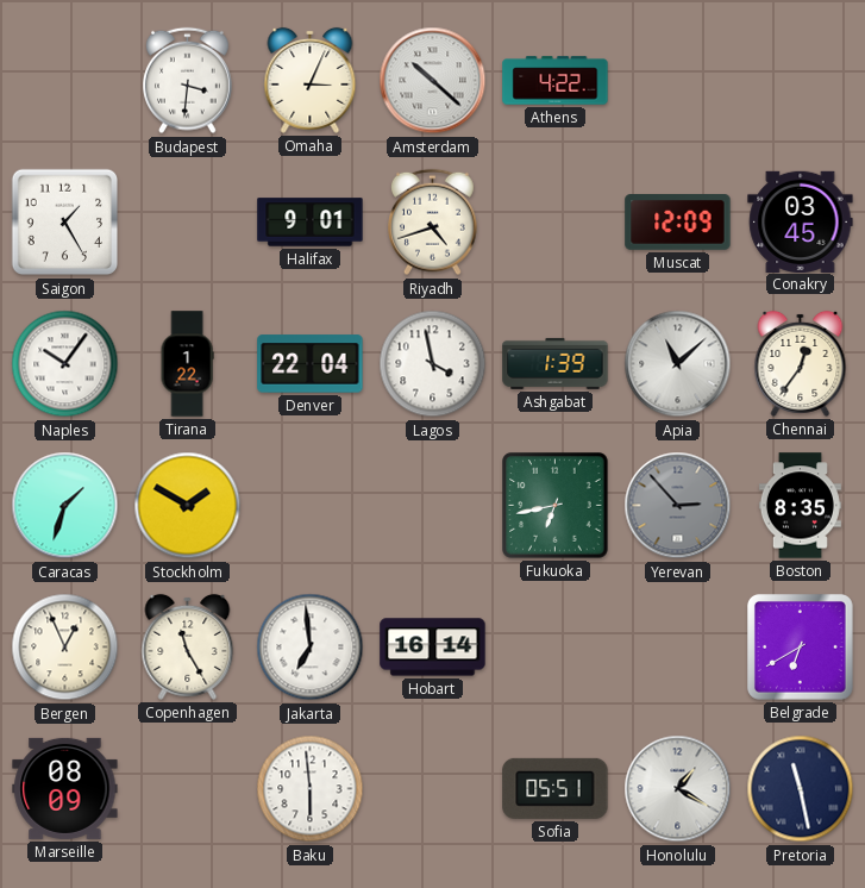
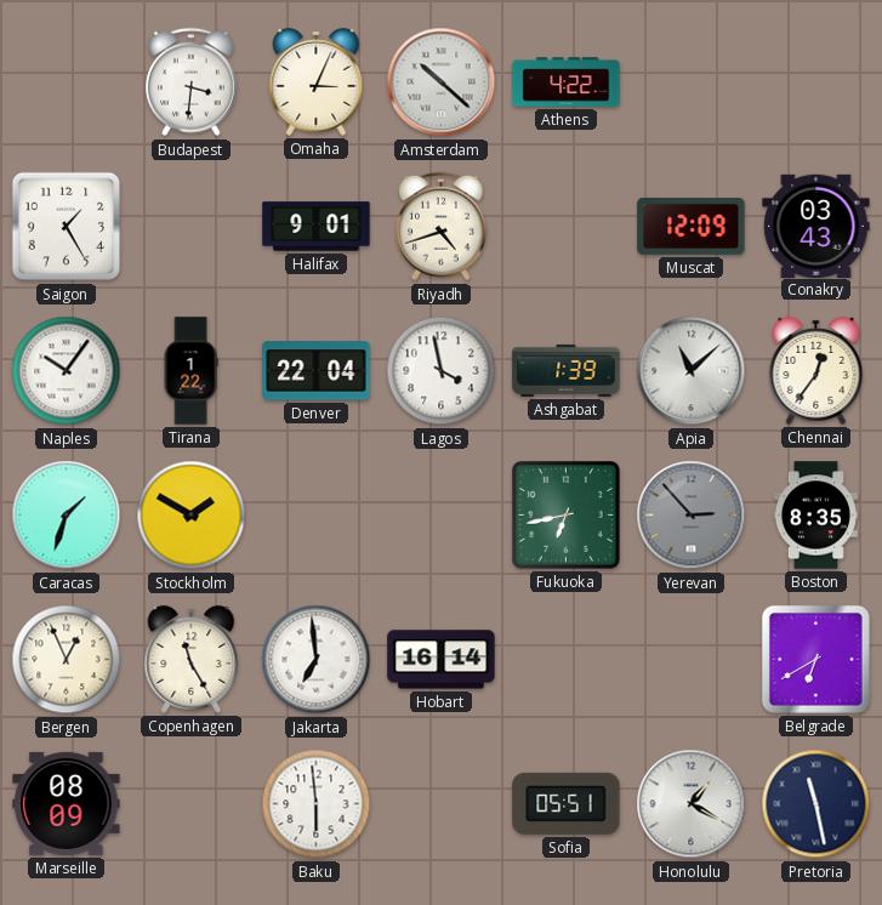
Conakry: 03:45 -> 03:43
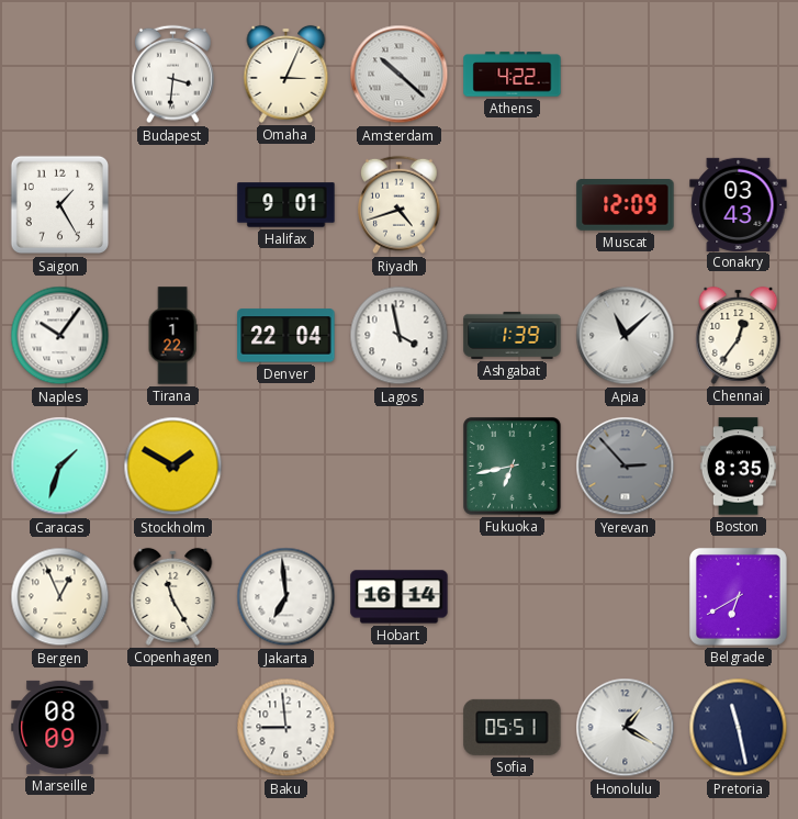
Baku: 5:59 -> 8:59
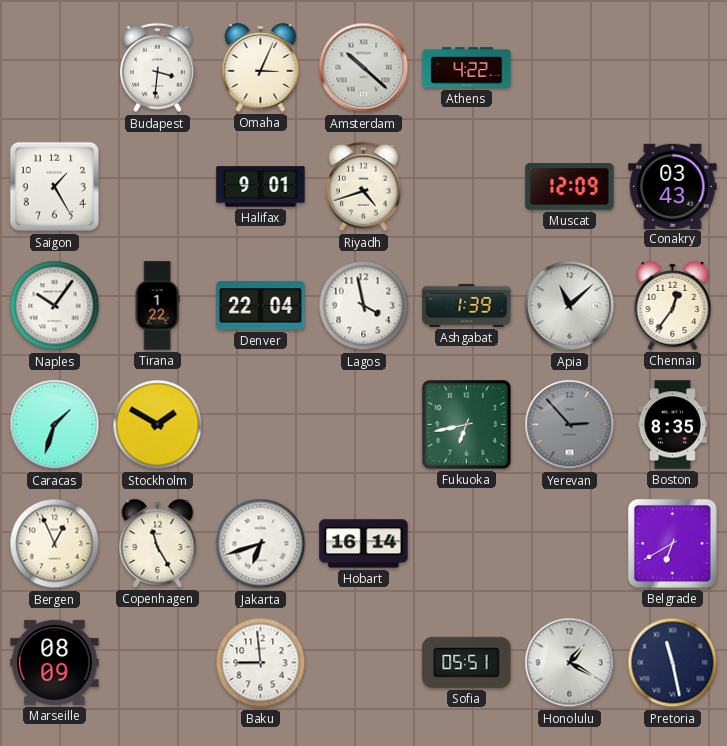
Jakarta: 6:59 -> 6:42
